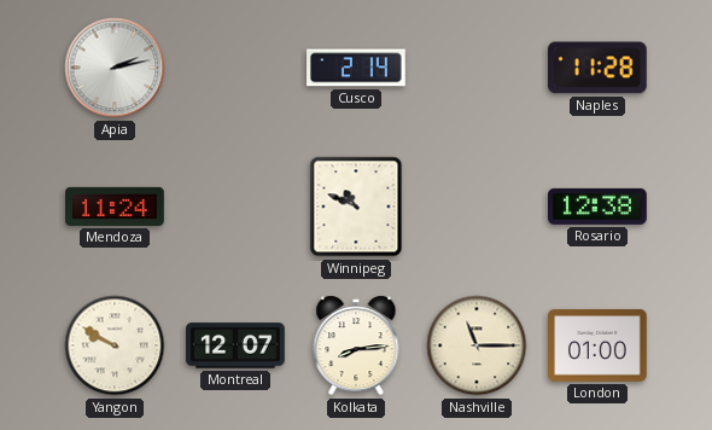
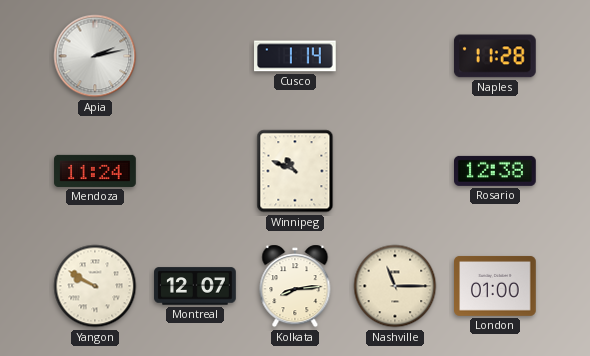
Cusco: 2:14 -> 1:14
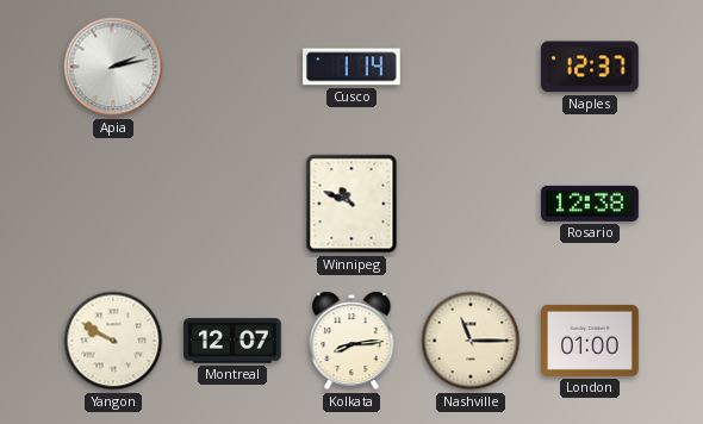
Naples: 11:28 -> 12:37
Mendoza: 11:24 -> none
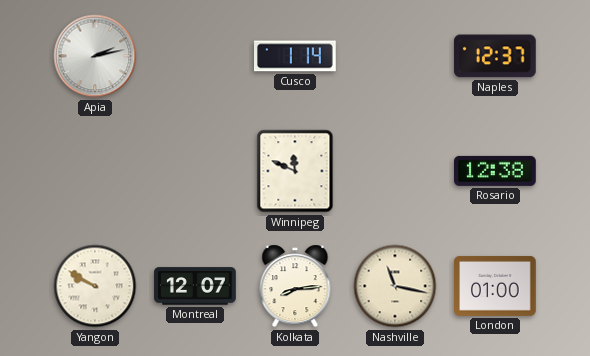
Winnipeg: 10:49 -> 11:49
Nashville: 11:15 -> 11:17
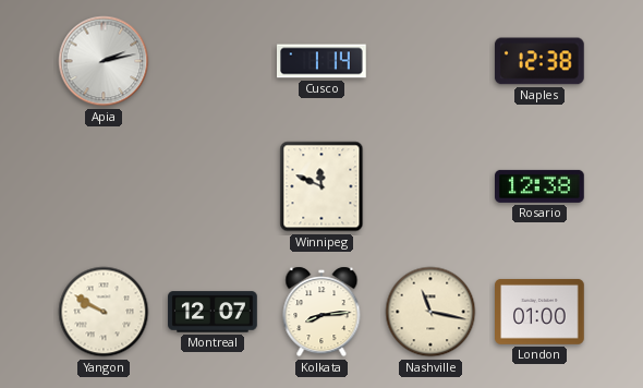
Naples: 12:37 -> 12:38
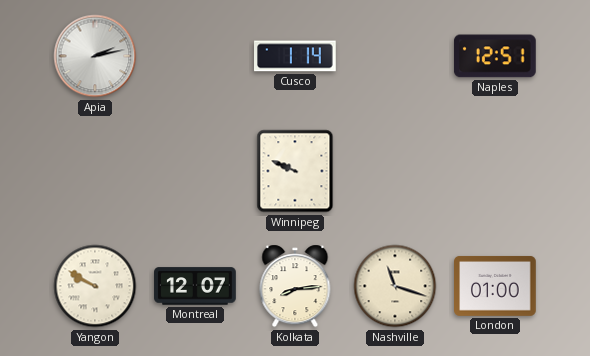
Naples: 12:38 -> 12:51
Winnipeg: 11:49 -> 9:49
Rosario: 12:38 -> none
Nashville: 11:17 -> 11:18
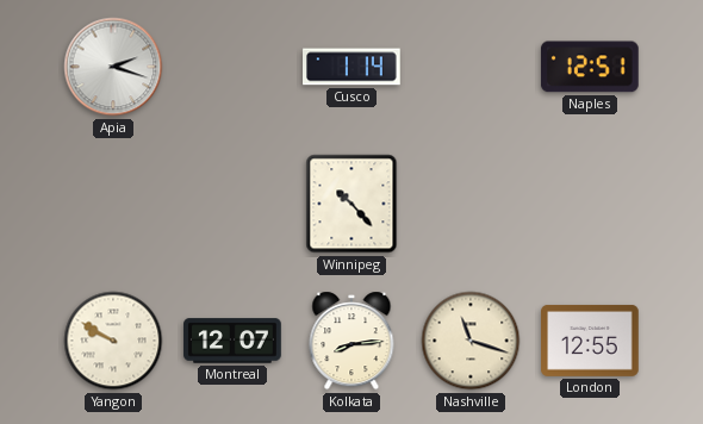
Apia: 2:13 -> 2:18
Winnipeg: 9:49 -> 10:23
London: 01:00 -> 12:55
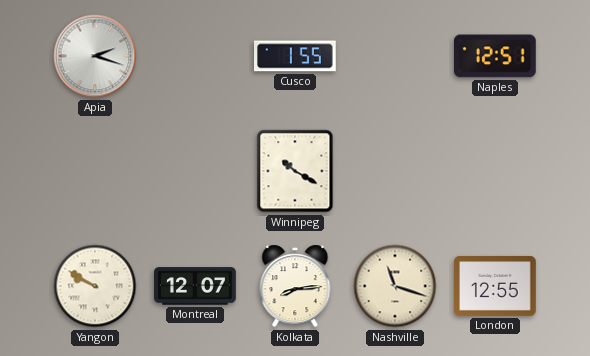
Cusco: 1:14 -> 1:55
Winnipeg: 10:23 -> 10:20
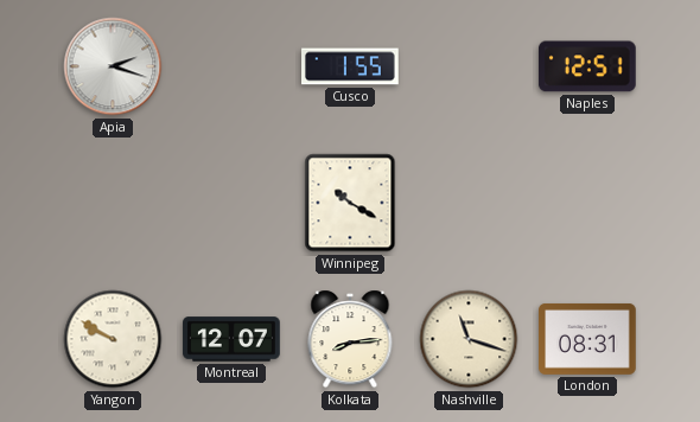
London: 12:55 -> 08:31
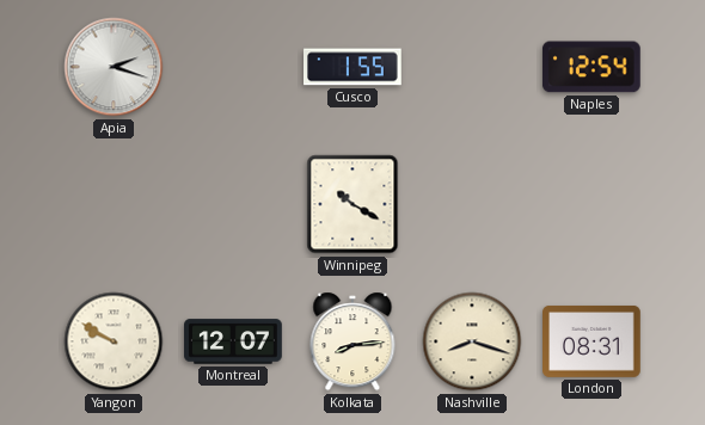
Naples: 12:51 -> 12:54
Nashville: 11:18 -> 8:18
